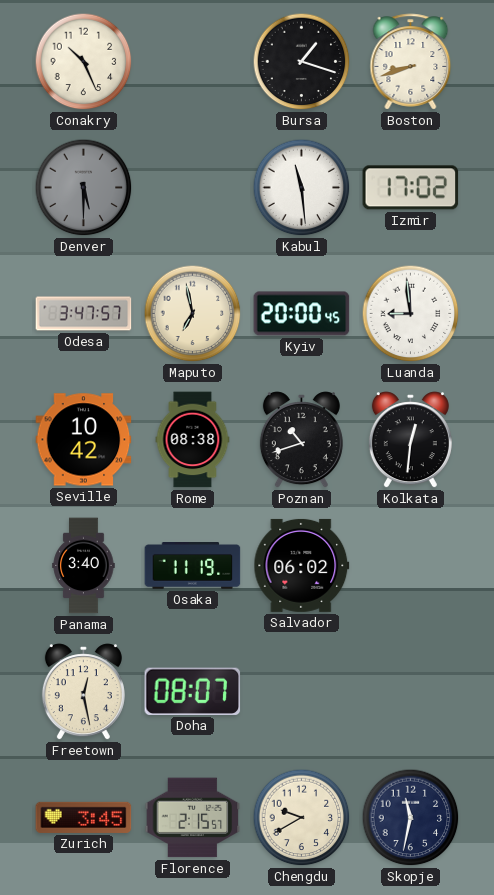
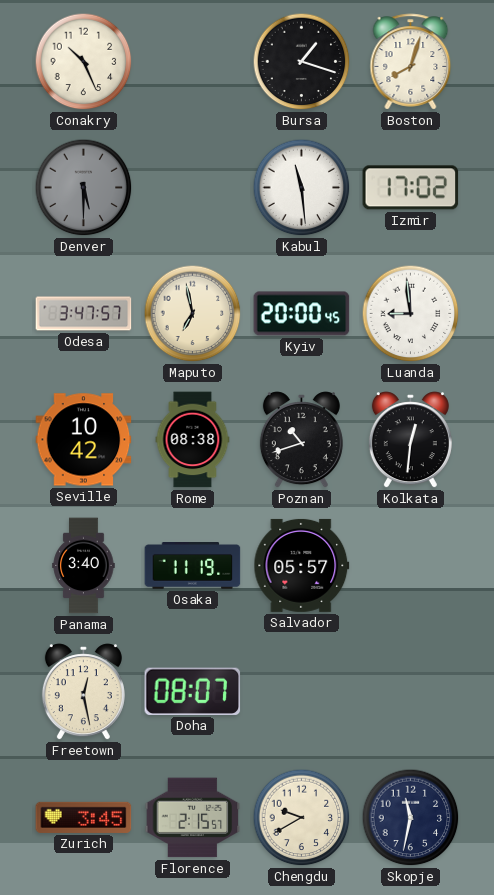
Boston: 8:42 -> 8:03
Salvador: 06:02 -> 05:57
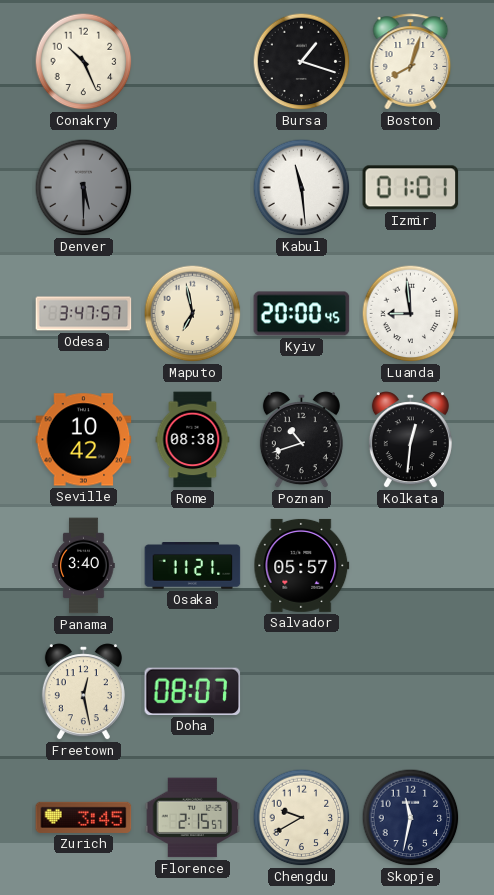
Izmir: 17:02 -> 01:01
Osaka: 11:19 -> 11:21
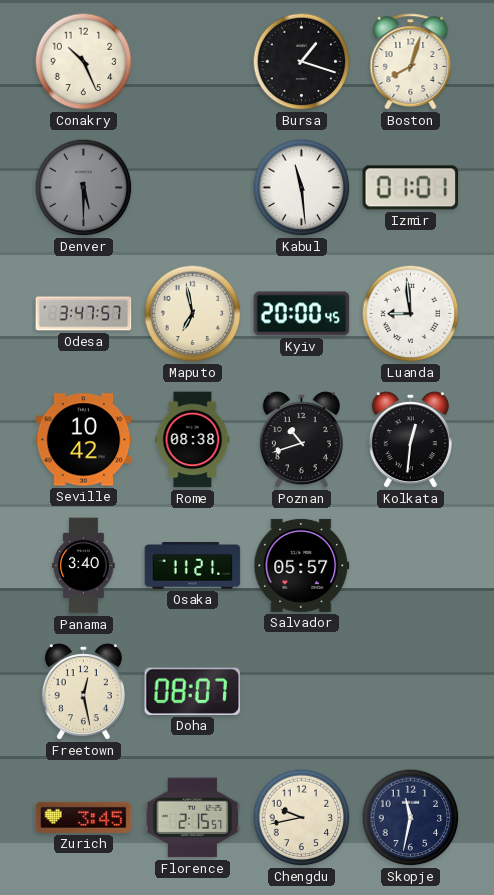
Chengdu: 9:40 -> 9:43
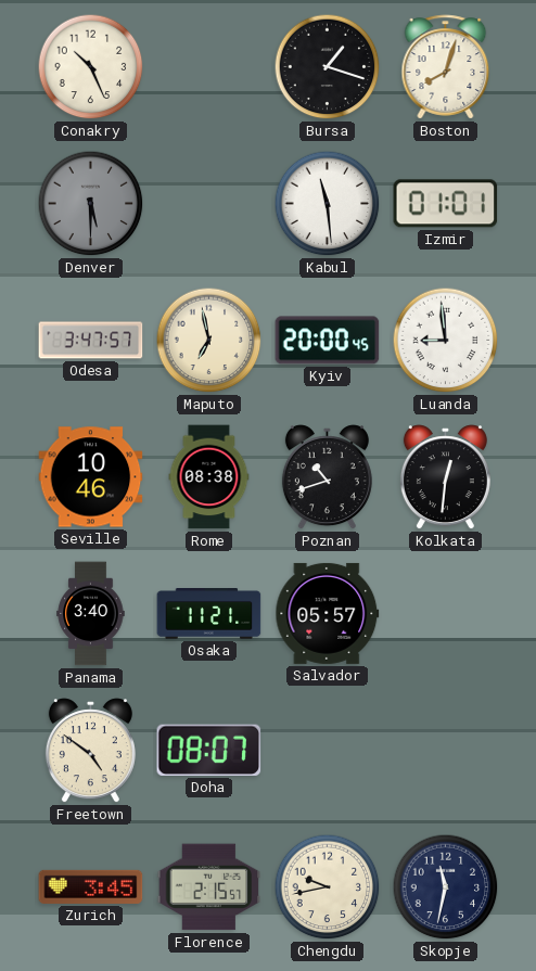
Seville: 10:42 -> 10:46
Freetown: 12:28 -> 4:51
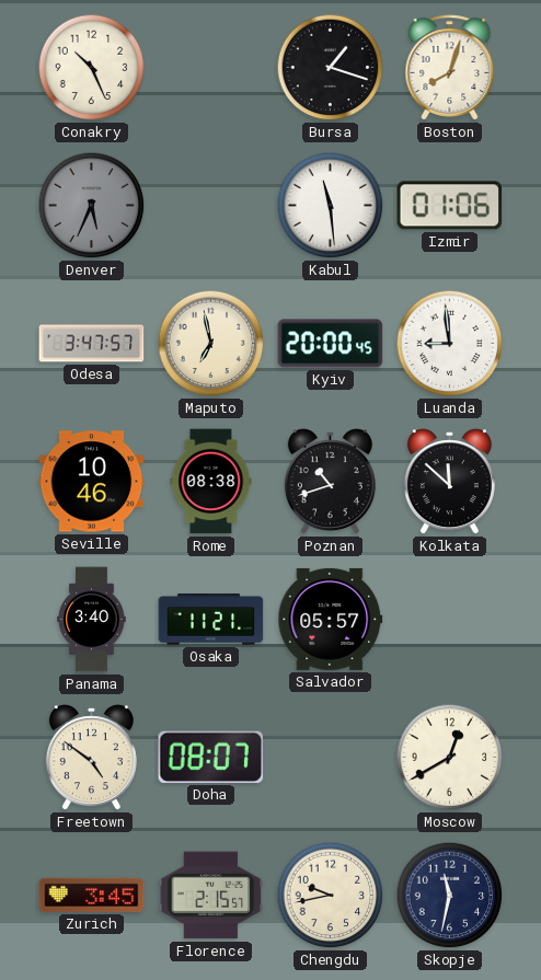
Denver: 5:30 -> 5:34
Izmir: 01:01 -> 01:06
Kolkata: 12:31 -> 11:52
Moscow: none -> 12:40
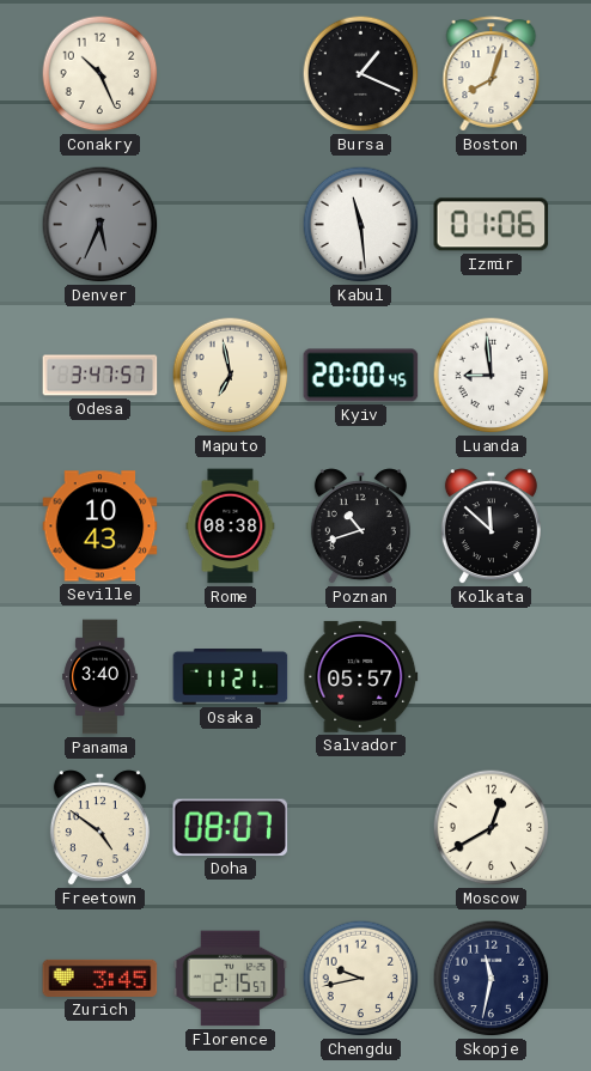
Bursa: 1:18 -> 1:19
Seville: 10:46 -> 10:43
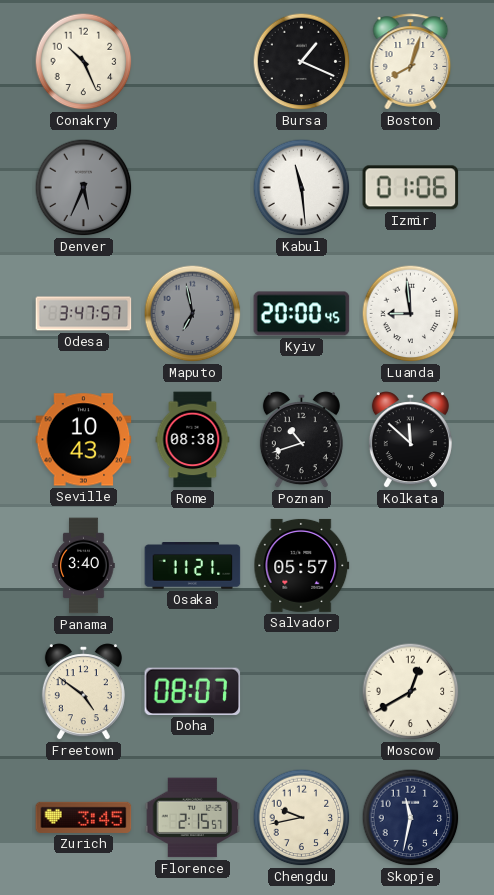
Maputo dial: cream -> grey
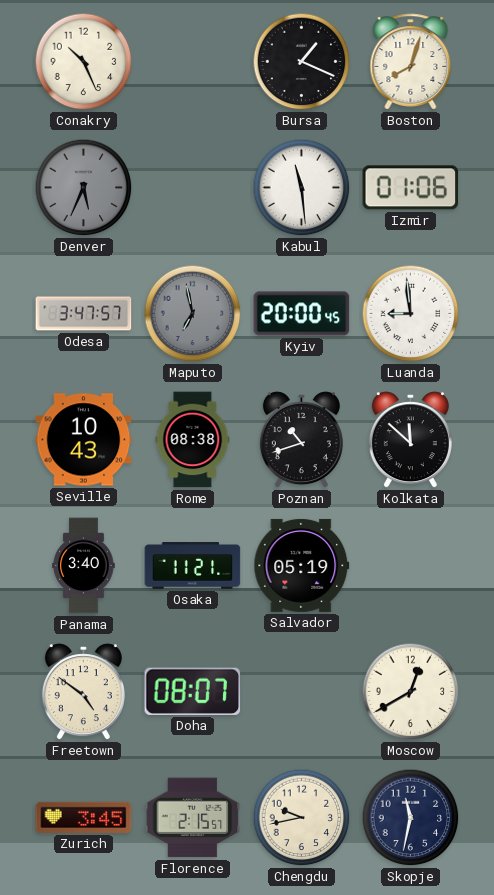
Salvador: 05:57 -> 05:19
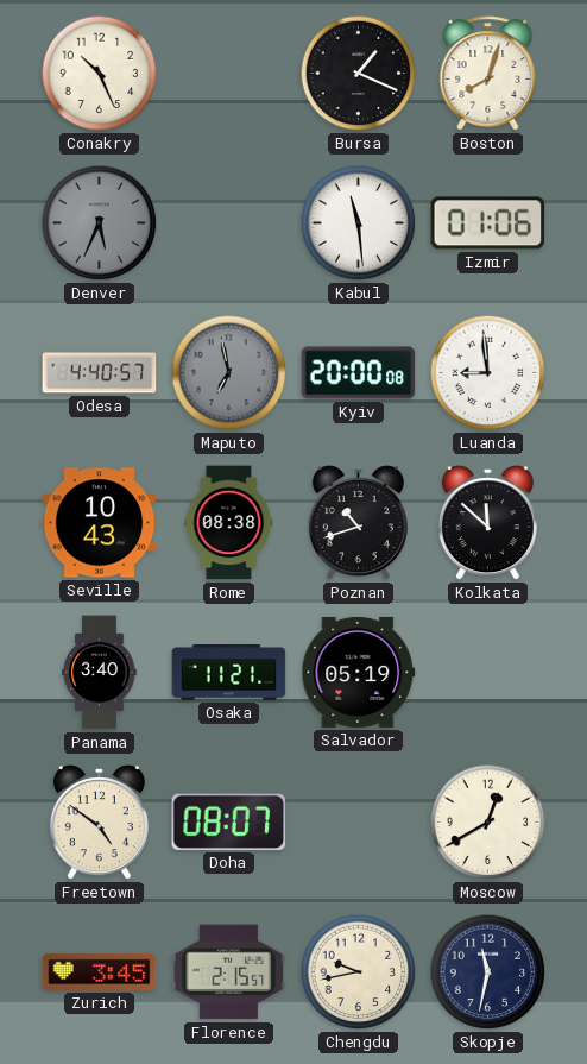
Odesa: 3:47 -> 4:40
Kyiv: 20:00:45 -> 20:00:08
